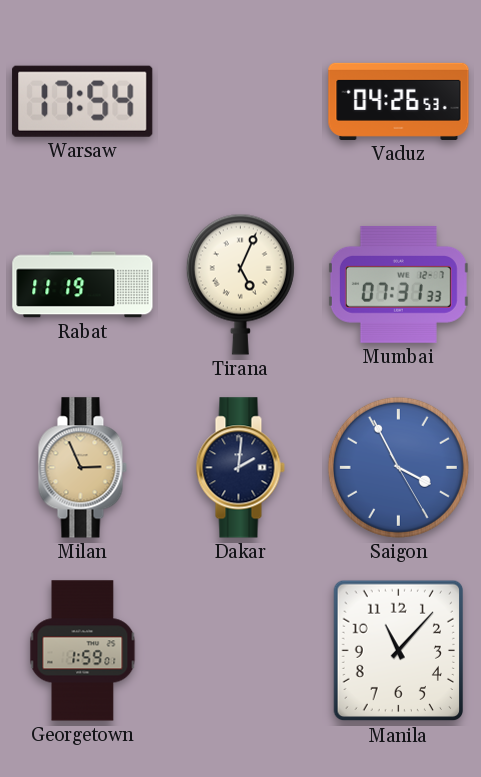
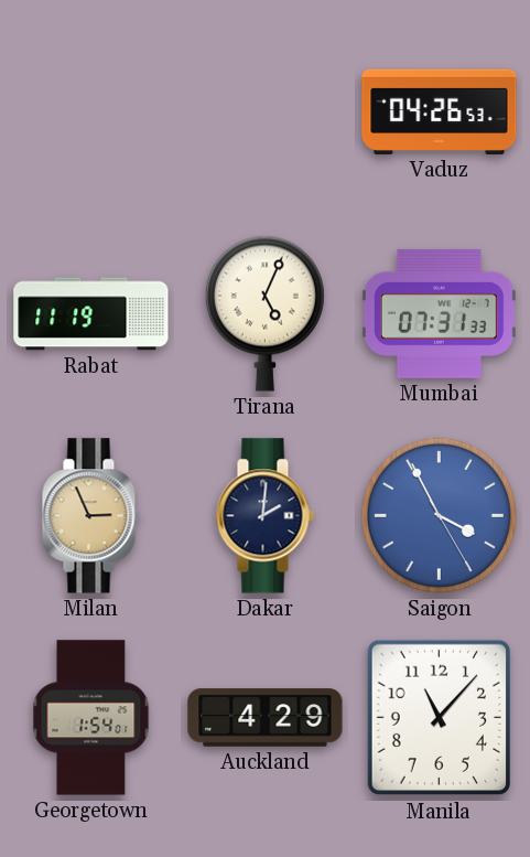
Warsaw: 17:54 -> none
Georgetown: 1:59 -> 1:54
Auckland: none -> 4:29
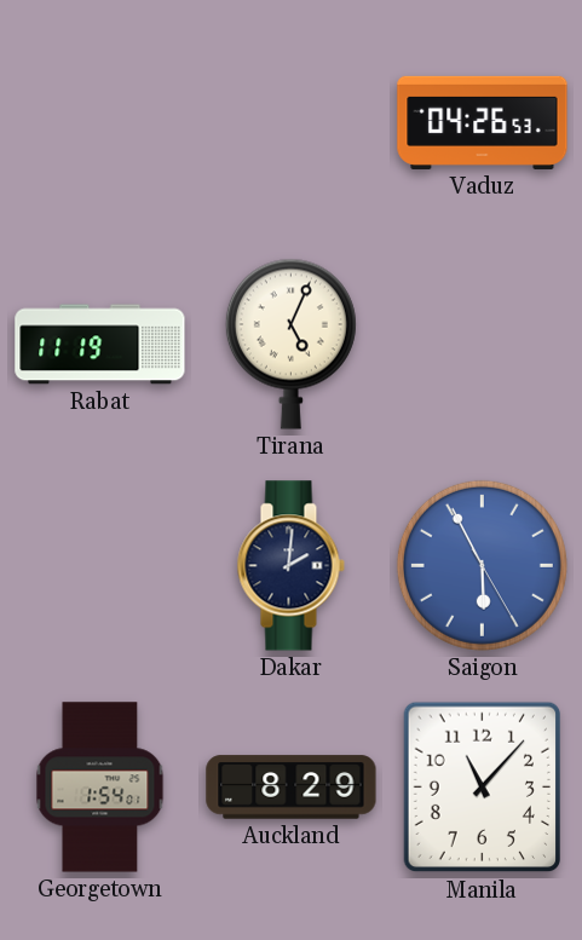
Mumbai: 07:31 -> none
Milan: 2:56 -> none
Saigon: 3:55 -> 5:55
Auckland: 4:29 -> 8:29
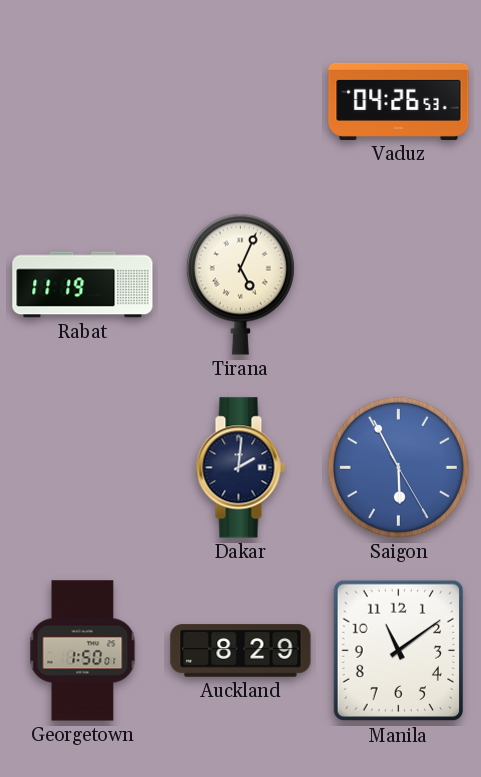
Georgetown: 1:54 -> 1:50
Manila: 11:07 -> 11:09
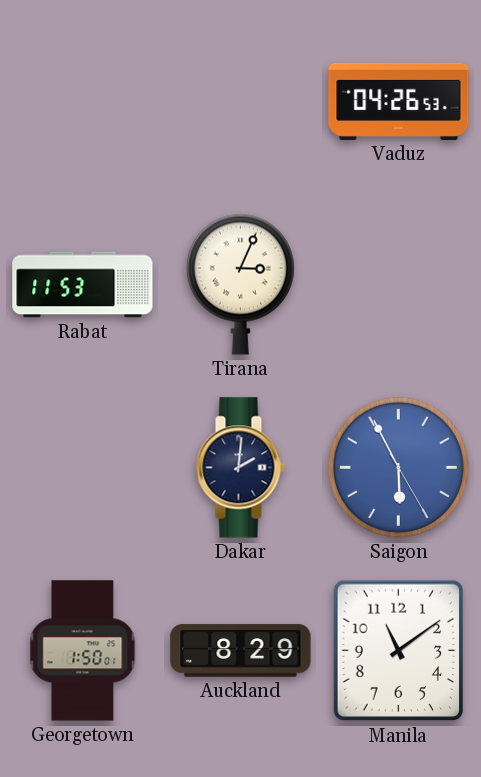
Rabat: 11:19 -> 11:53
Tirana: 5:04 -> 3:04
